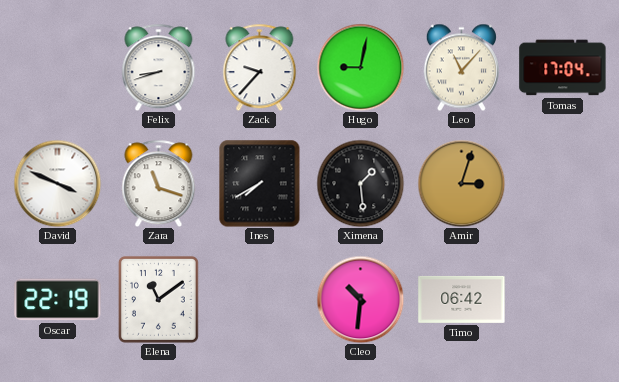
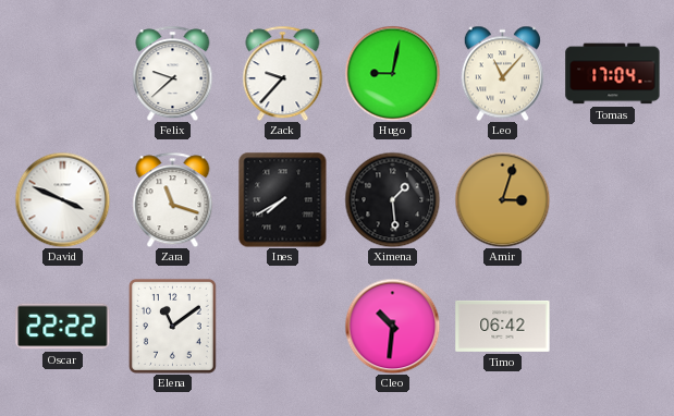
Felix: 8:42 -> 9:38
Oscar: 22:19 -> 22:22
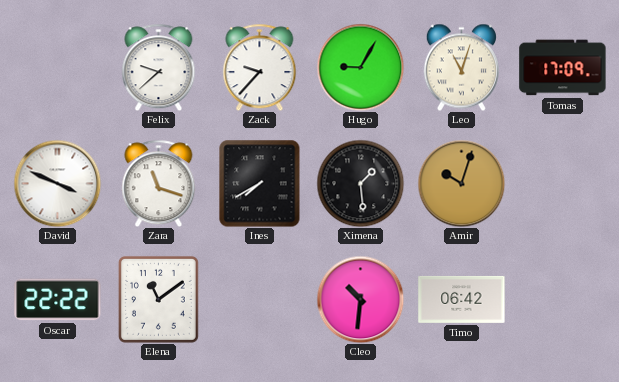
Hugo: 9:02 -> 9:05
Leo: 11:07 -> 11:03
Tomas: 17:04 -> 17:09
Amir: 3:03 -> 10:03
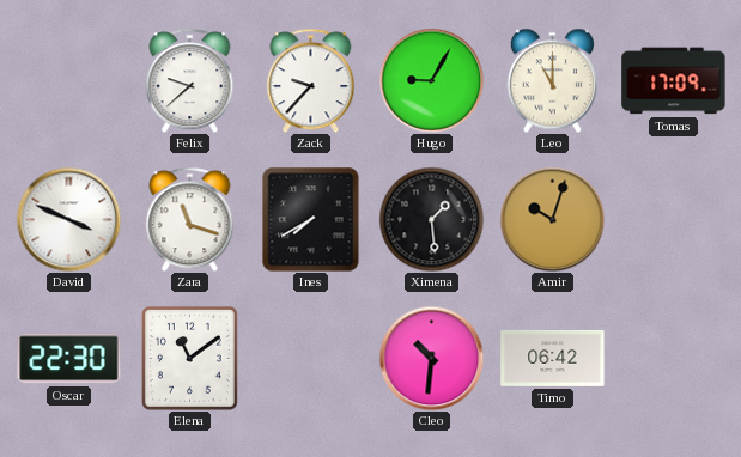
Leo: 11:03 -> 11:00
Oscar: 22:22 -> 22:30
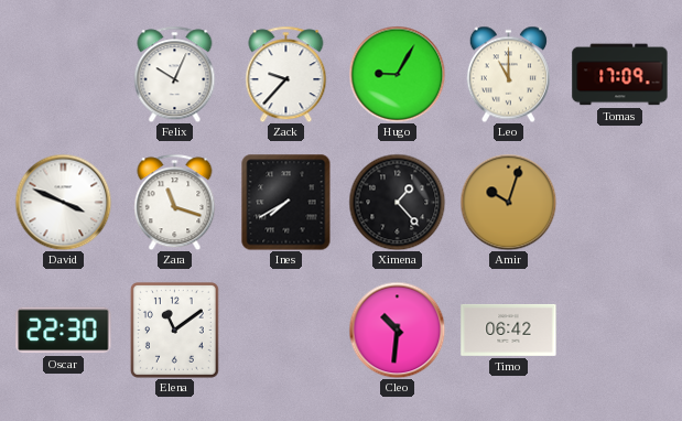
Felix: 9:38 -> 10:04
Ximena: 1:29 -> 1:23
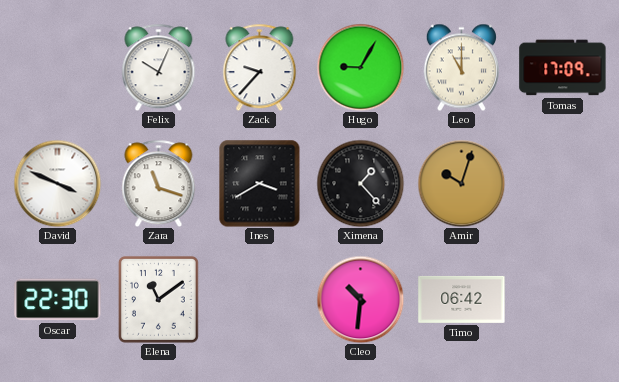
Ines: 7:40 -> 3:40
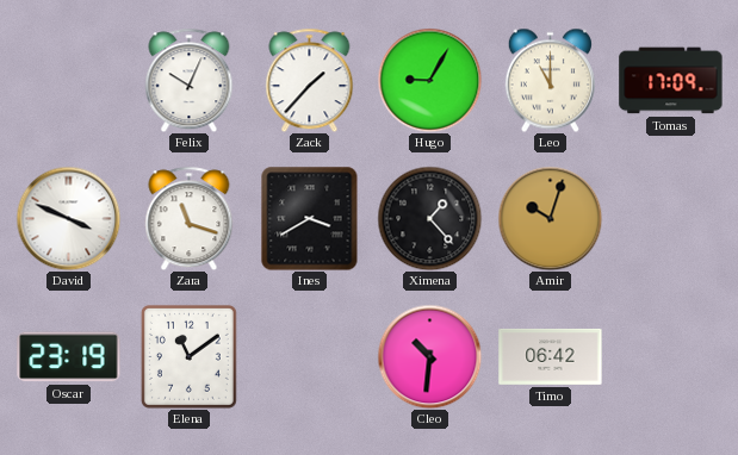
Zack: 9:37 -> 1:37
Oscar: 22:30 -> 23:19
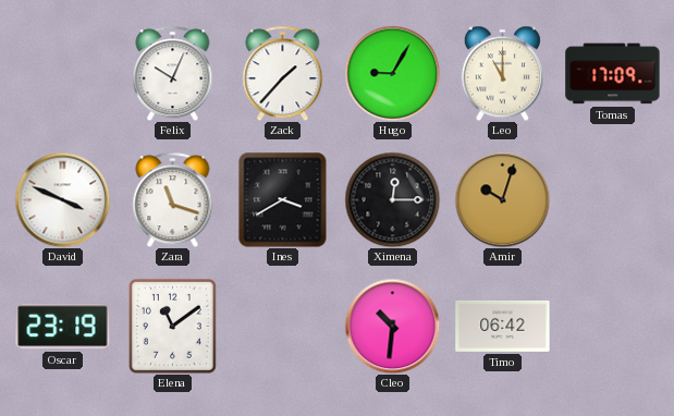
Ximena: 1:23 -> 12:15
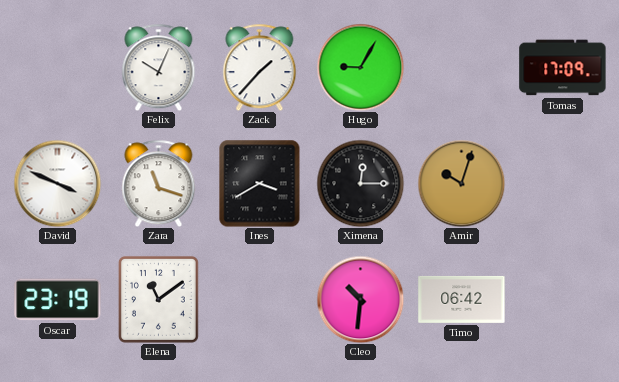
Leo: 11:00 -> none
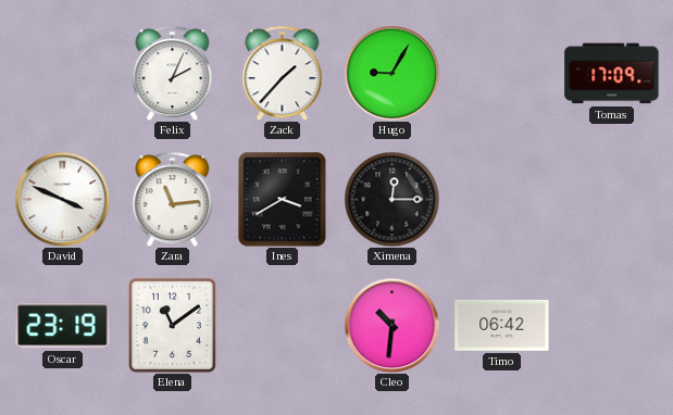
Felix: 10:04 -> 2:04
Zara: 11:18 -> 11:14
Amir: 10:03 -> none
